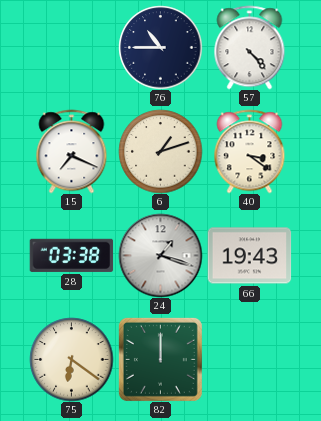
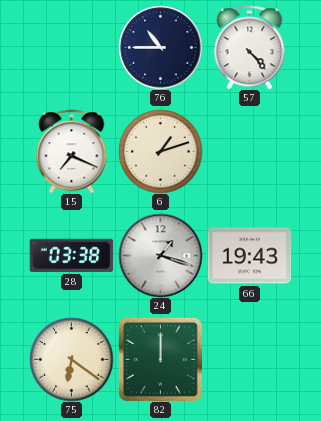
40: 3:21 -> none
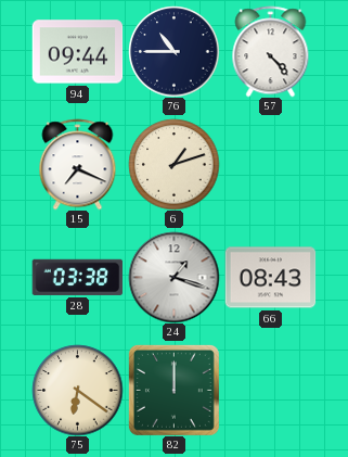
94: none -> 09:44
66: 19:43 -> 08:43
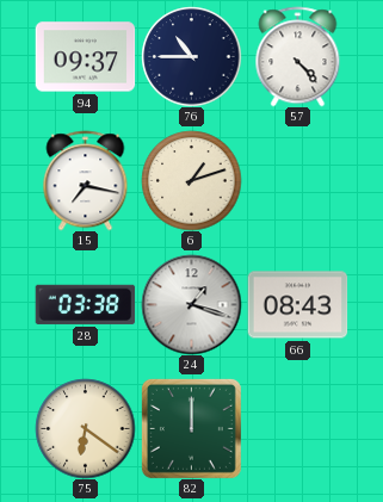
94: 09:44 -> 09:37
15: 7:19 -> 7:17
